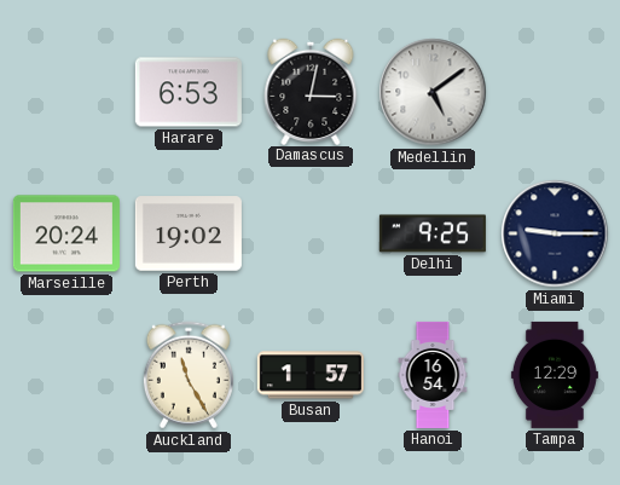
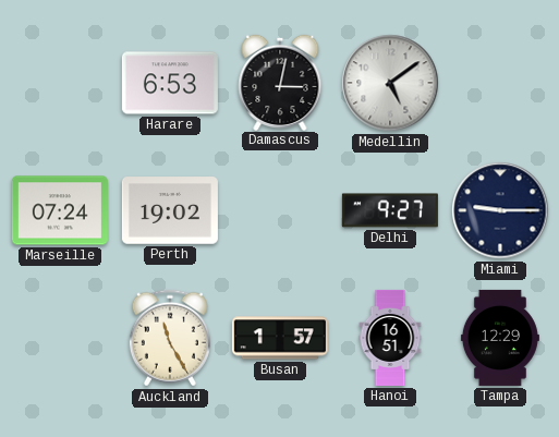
Marseille: 20:24 -> 07:24
Delhi: 9:25 -> 9:27
Hanoi: 16:54 -> 16:51
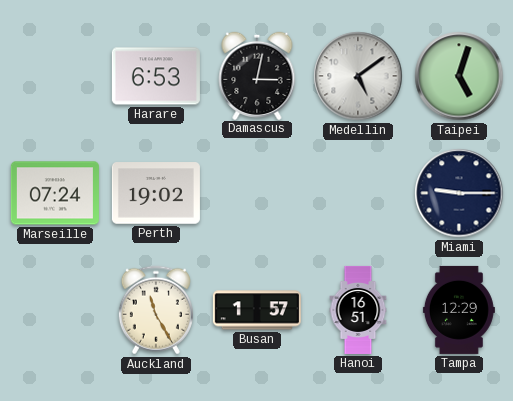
Taipei: none -> 5:03
Delhi: 9:27 -> none
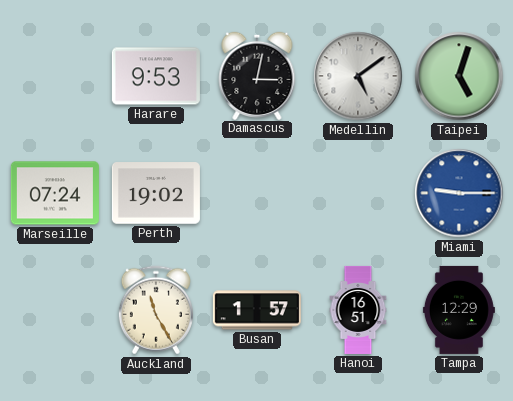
Harare: 6:53 -> 9:53
Miami dial: navy -> blue
